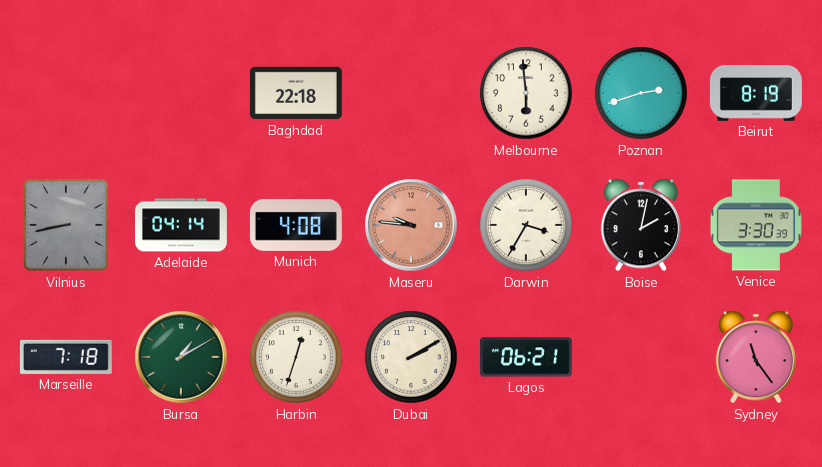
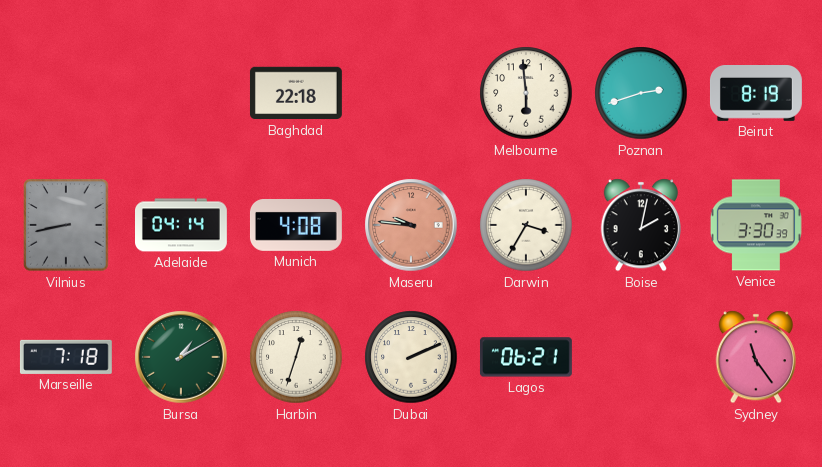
Dubai: 2:10 -> 2:11
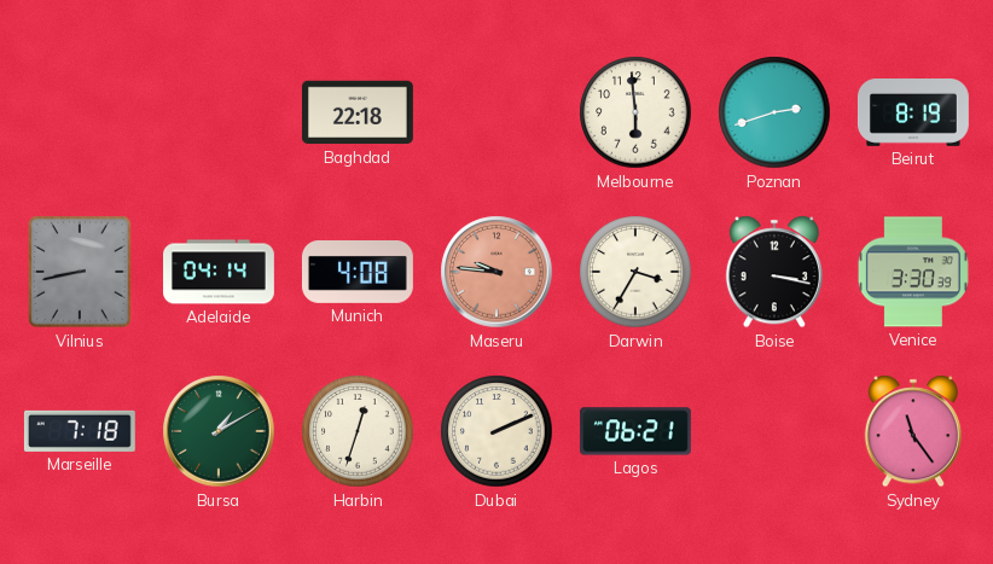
Boise: 2:02 -> 3:17
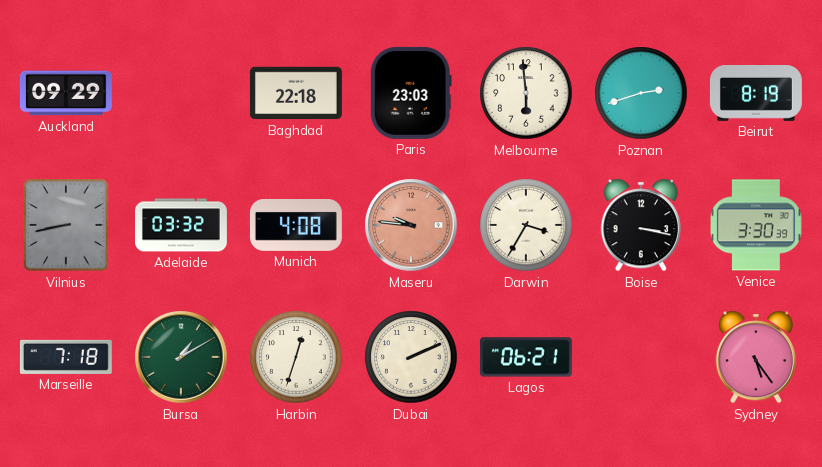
Auckland: none -> 09:29
Paris: none -> 23:03
Adelaide: 04:14 -> 03:32
Sydney: 11:24 -> 5:24
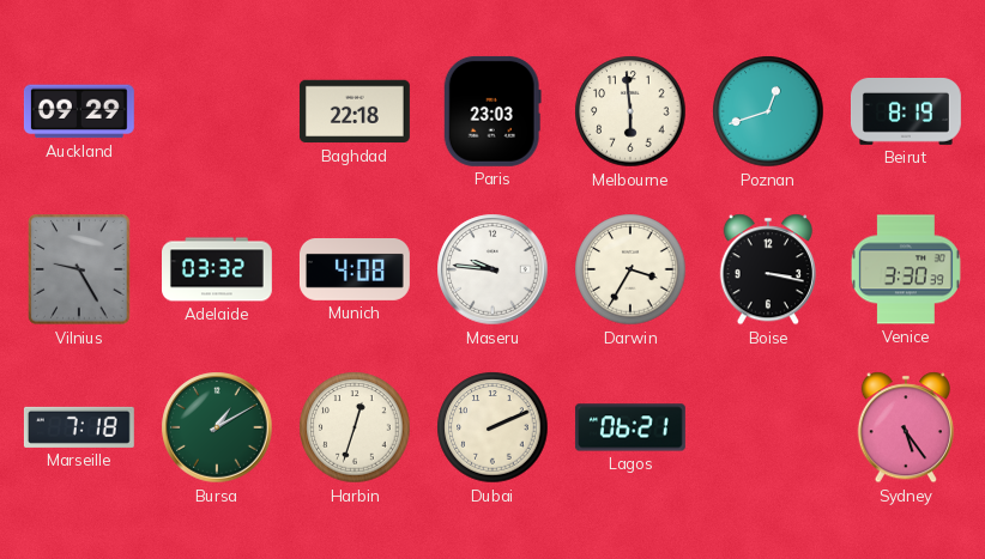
Poznan: 2:42 -> 12:42
Vilnius: 8:43 -> 9:25
Maseru dial: salmon -> white
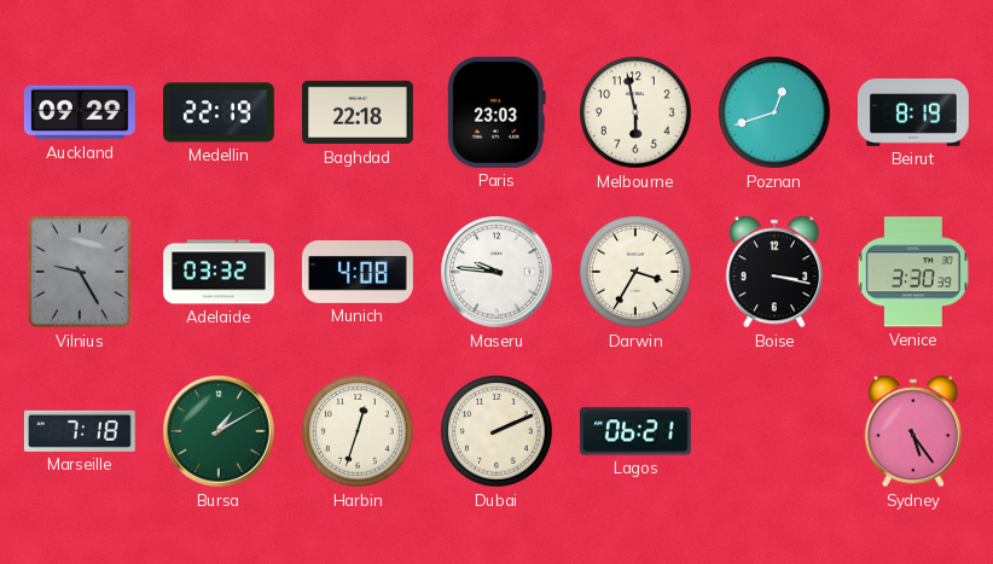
Medellin: none -> 22:19
Melbourne: 5:59 -> 5:58
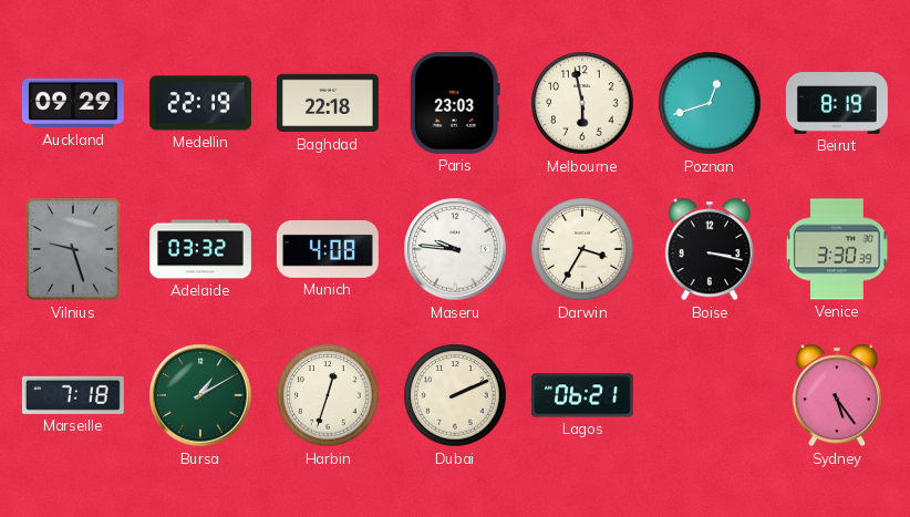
Vilnius: 9:25 -> 9:27
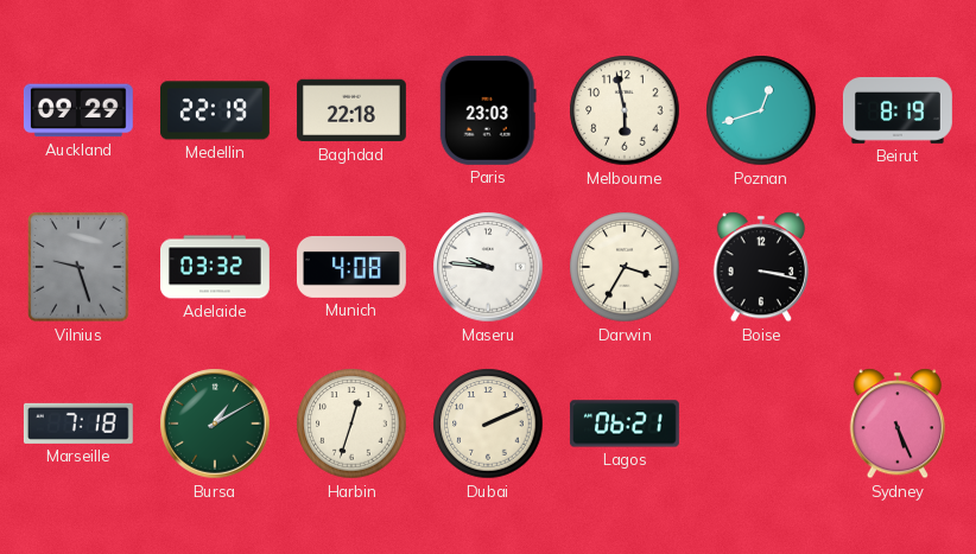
Venice: 3:30 -> none
Sydney: 5:24 -> 5:26
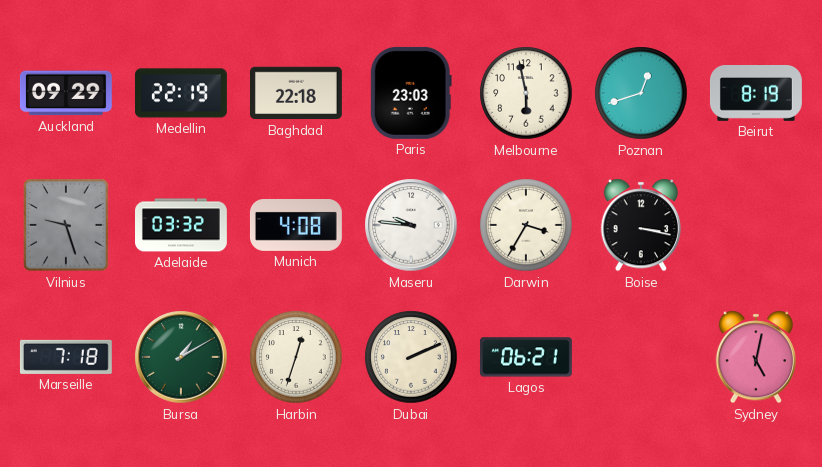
Sydney: 5:26 -> 5:02
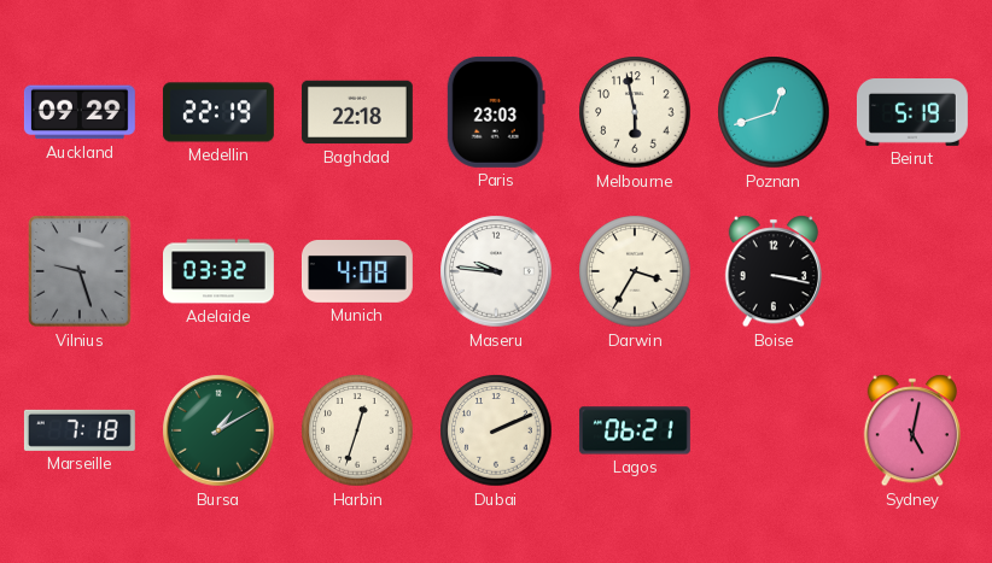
Beirut: 8:19 -> 5:19
